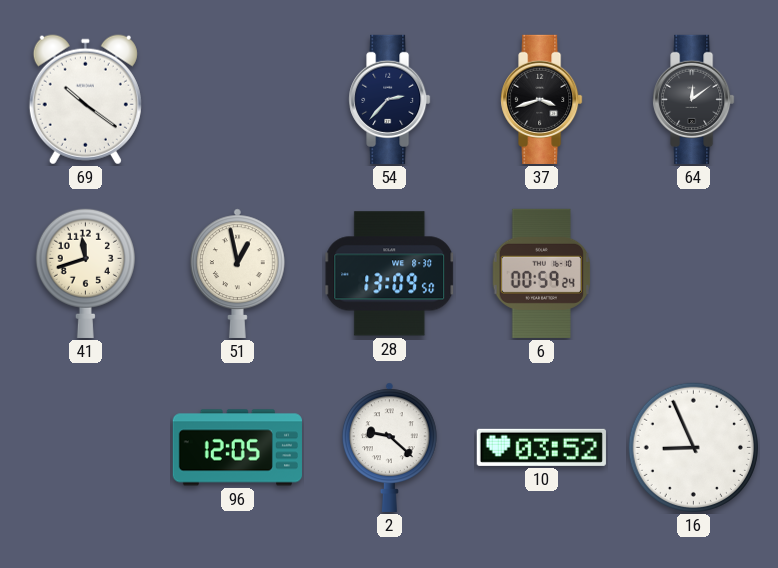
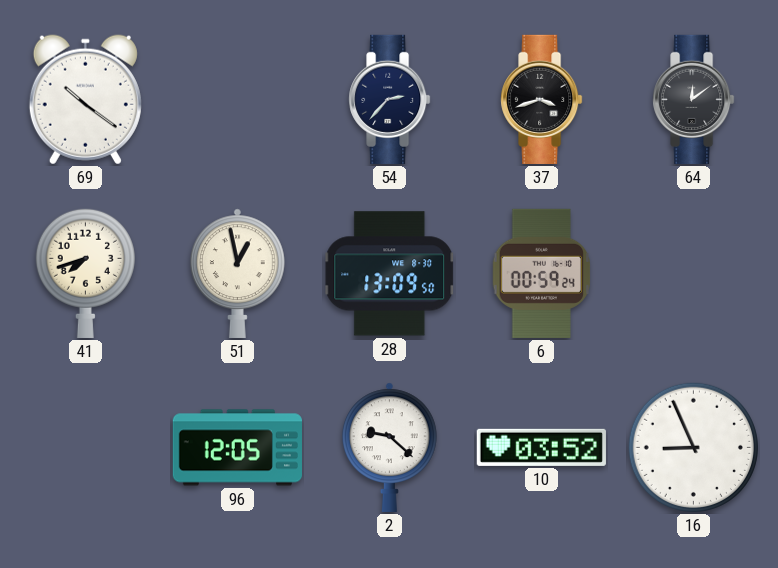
41: 11:42 -> 7:42
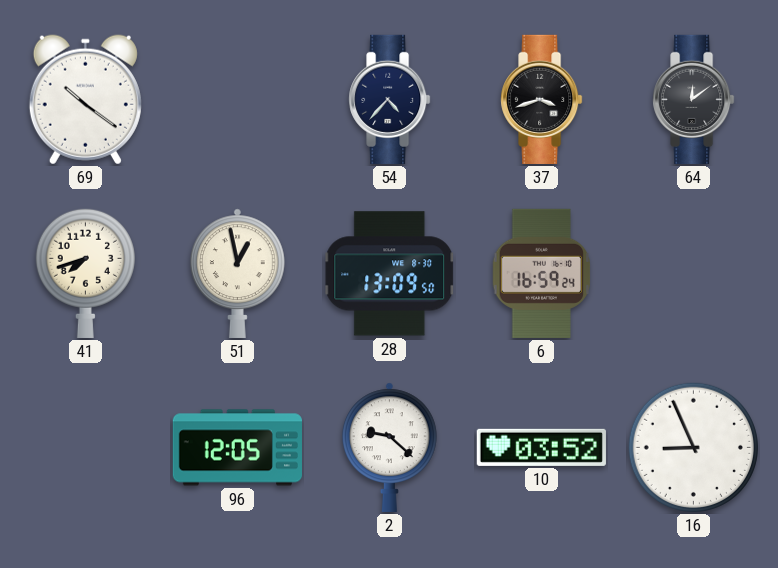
54: 2:37 -> 4:37
6: 00:59 -> 16:59
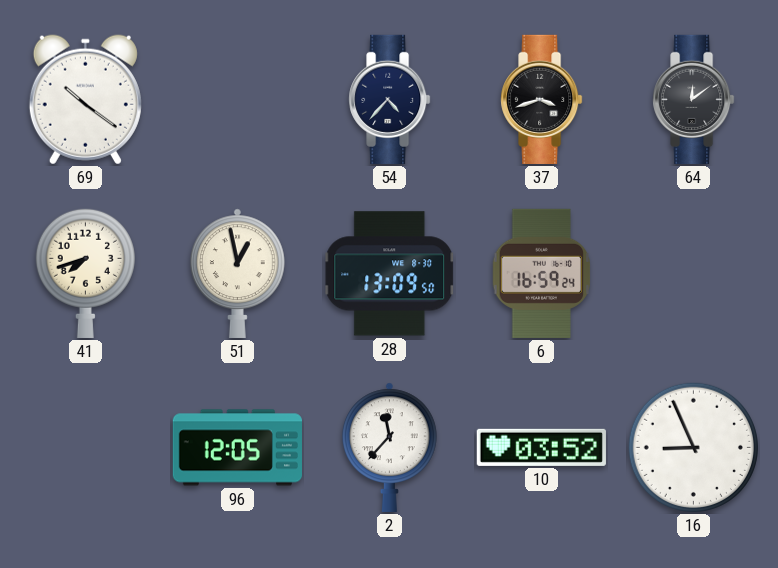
2: 9:22 -> 11:37
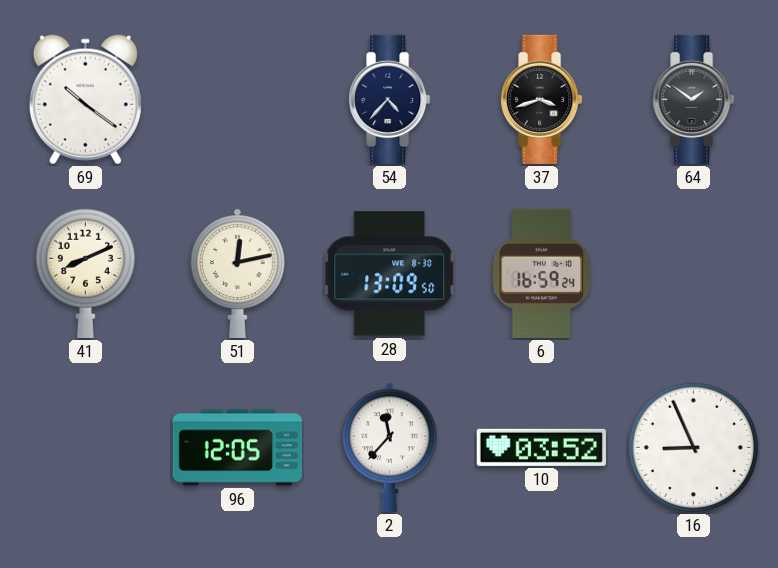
64: 12:09 -> 1:51
41: 7:42 -> 8:11
51: 12:58 -> 12:13
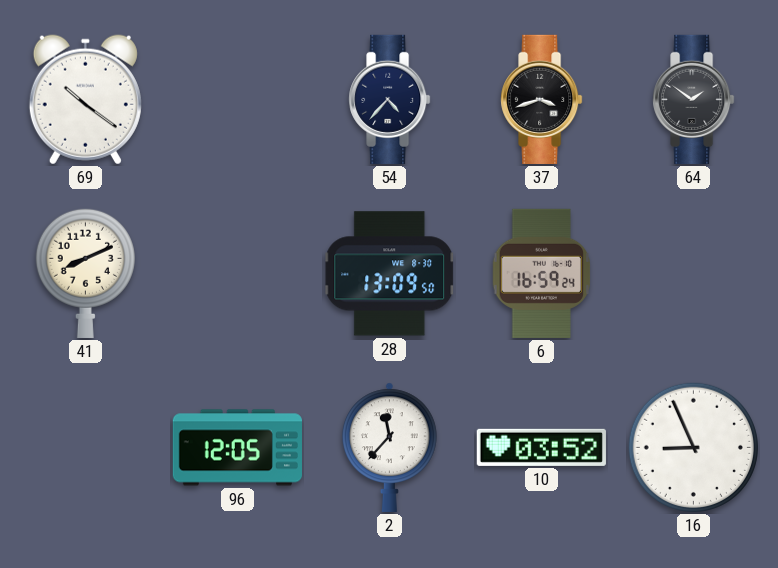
51: 12:13 -> none
